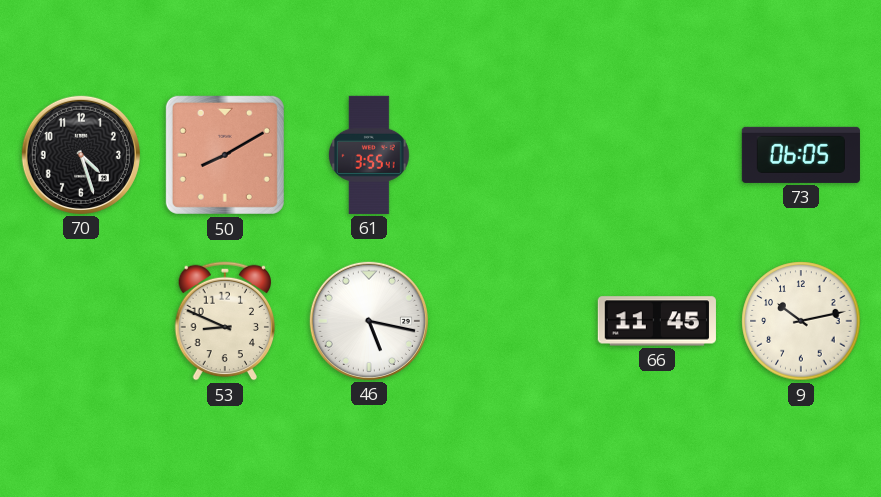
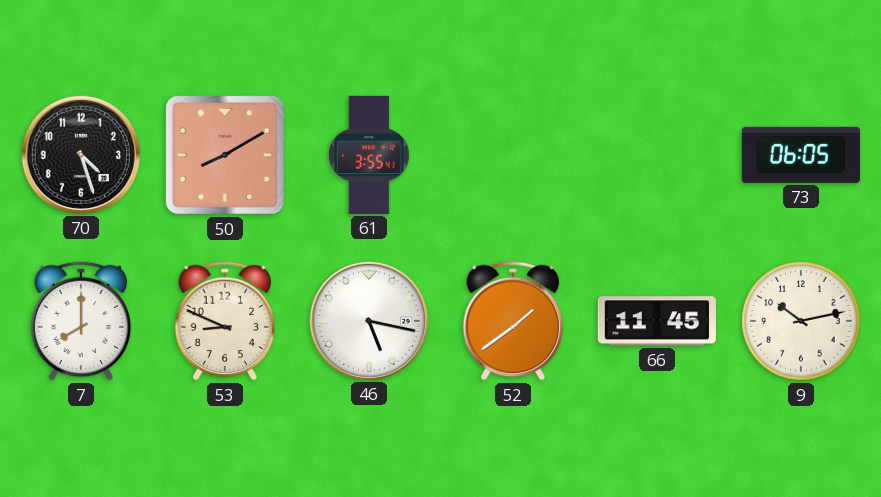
7: none -> 8:00
52: none -> 1:39
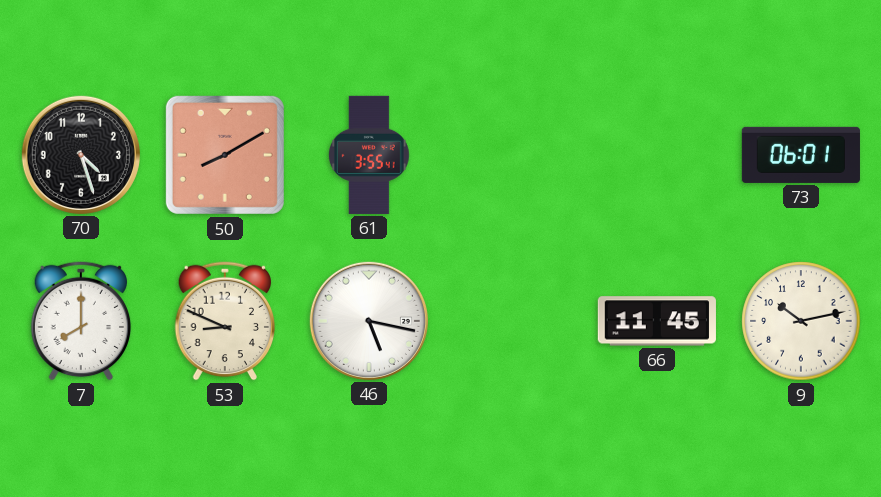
73: 06:05 -> 06:01
52: 1:39 -> none
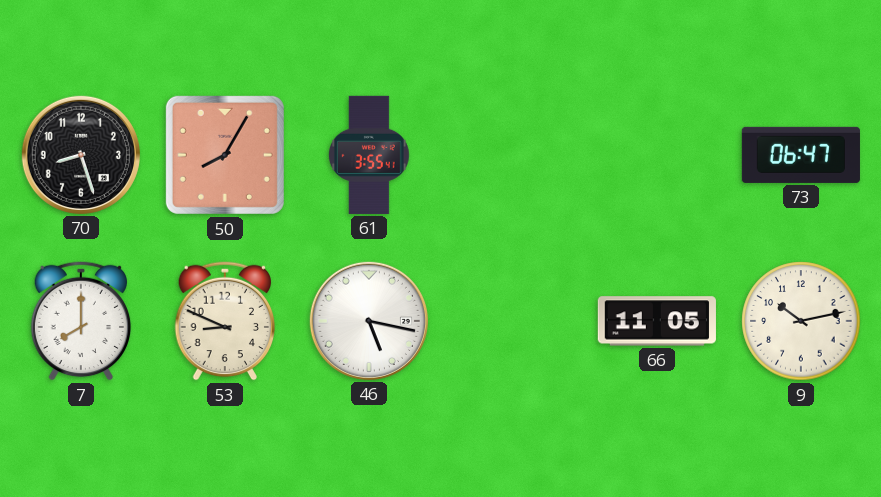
70: 4:27 -> 8:27
50: 8:10 -> 8:05
73: 06:01 -> 06:47
66: 11:45 -> 11:05
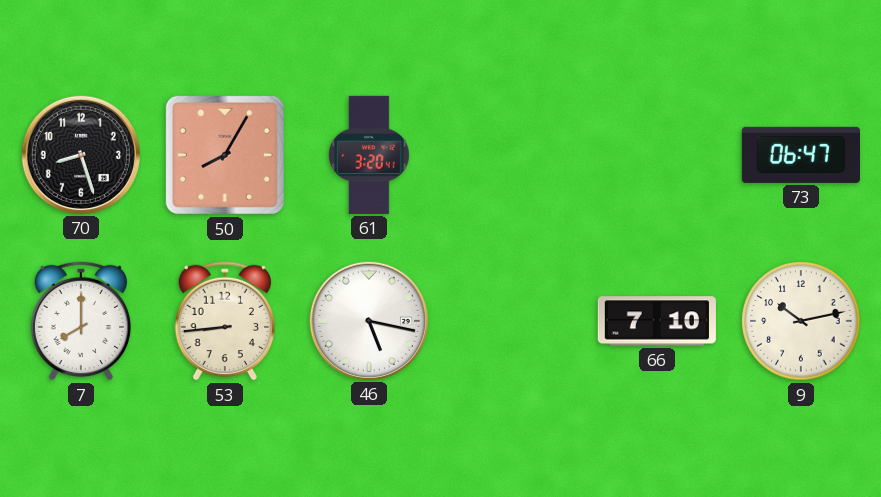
61: 3:55 -> 3:20
53: 8:49 -> 8:44
66: 11:05 -> 7:10
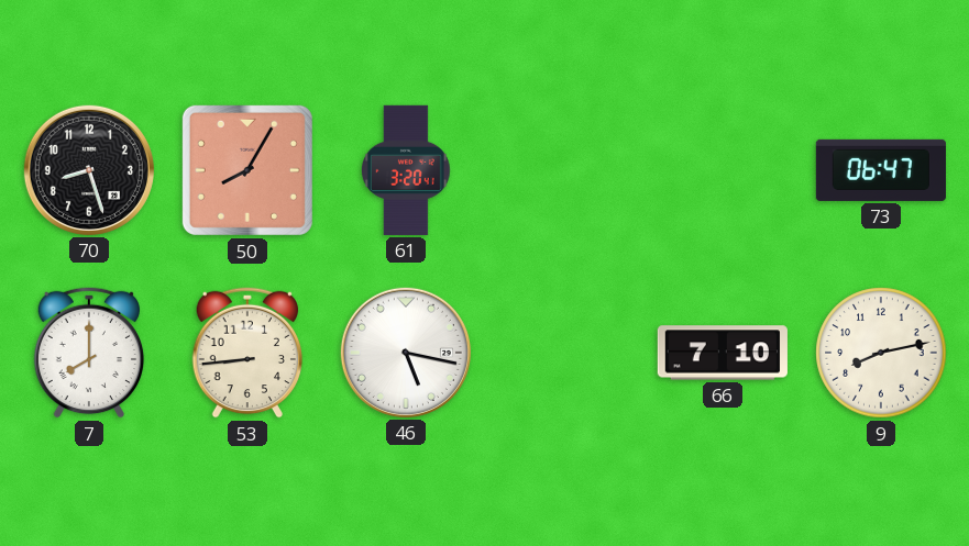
9: 10:13 -> 8:13
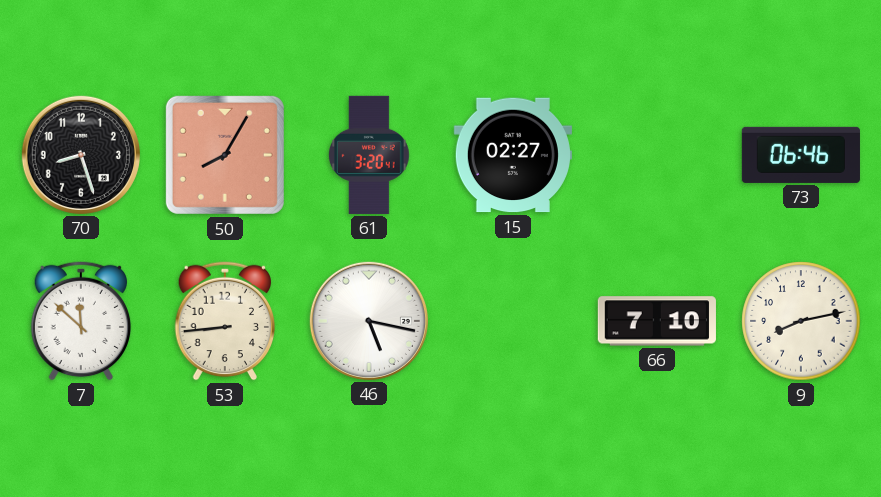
15: none -> 02:27
73: 06:47 -> 06:46
7: 8:00 -> 11:52
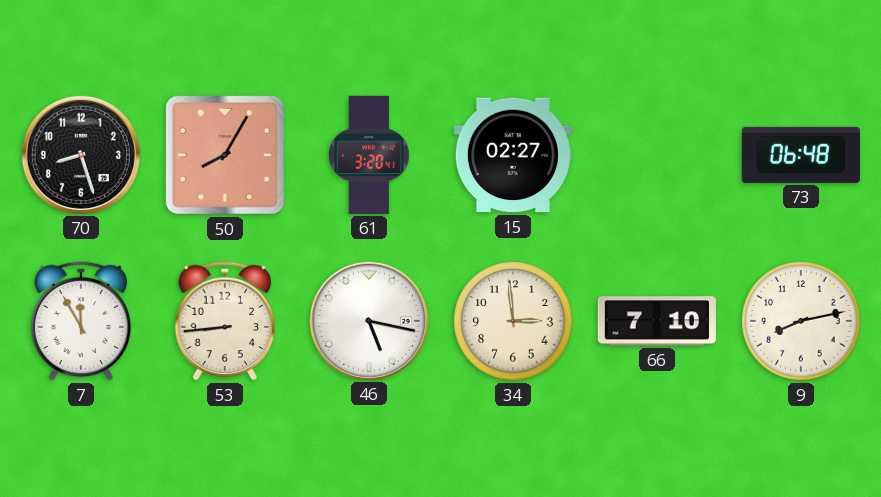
73: 06:46 -> 06:48
7: 11:52 -> 11:55
34: none -> 2:59
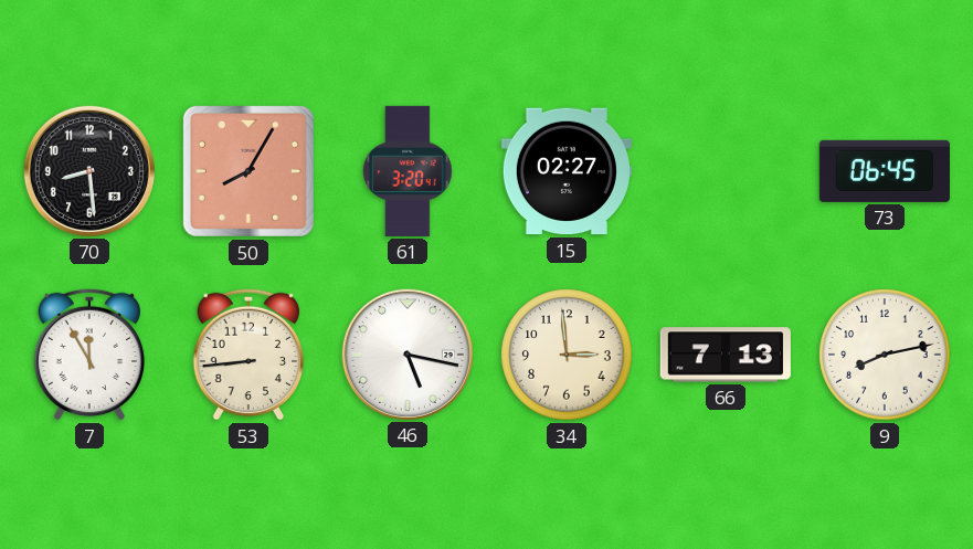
70: 8:27 -> 8:29
73: 06:48 -> 06:45
66: 7:10 -> 7:13
